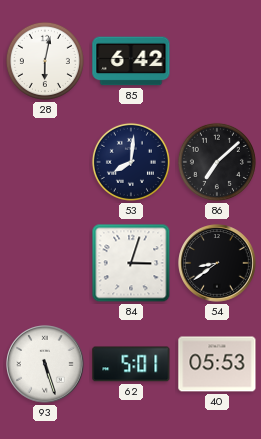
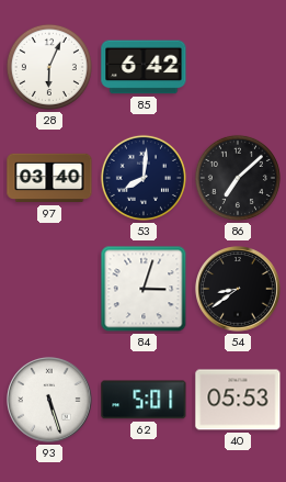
28: 6:02 -> 6:04
97: none -> 03:40
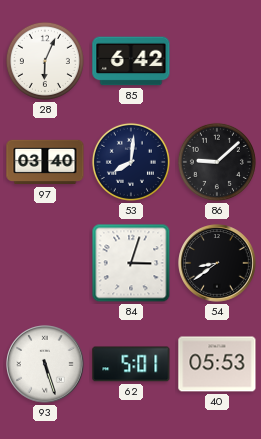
86: 7:08 -> 9:08
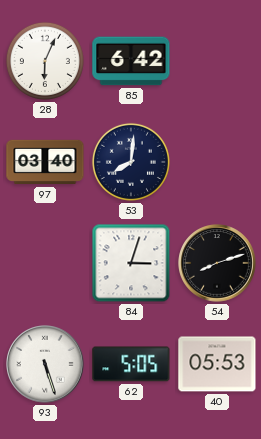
86: 9:08 -> none
54: 8:39 -> 8:12
62: 5:01 -> 5:05
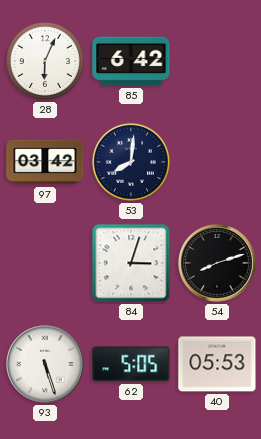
97: 03:40 -> 03:42
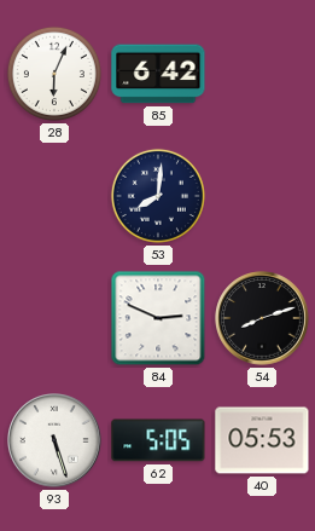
97: 03:42 -> none
84: 3:03 -> 2:49
